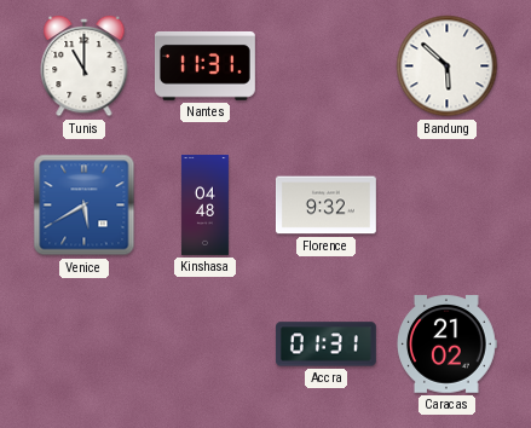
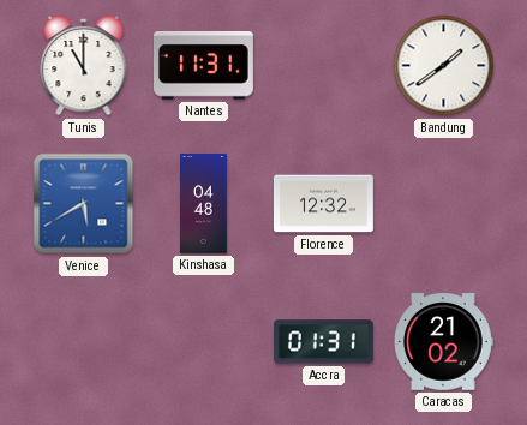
Bandung: 5:52 -> 1:39
Florence: 9:32 -> 12:32
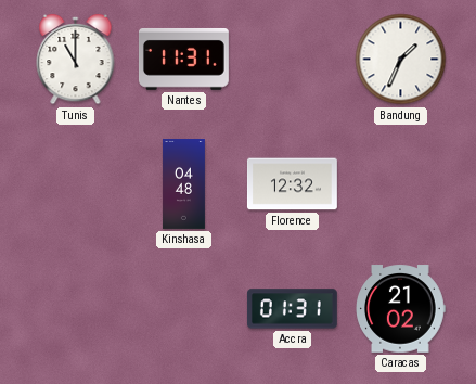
Bandung: 1:39 -> 1:34
Venice: 5:40 -> none
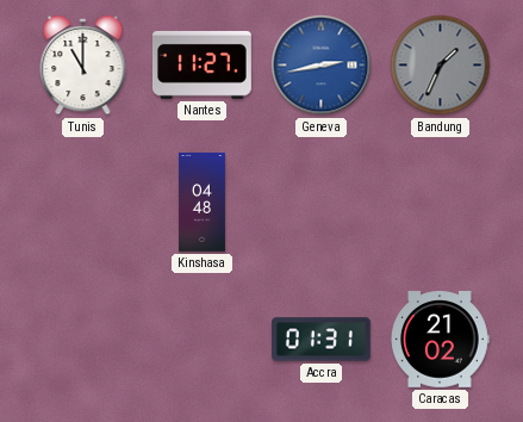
Nantes: 11:31 -> 11:27
Geneva: none -> 2:43
Bandung dial: white -> grey
Florence: 12:32 -> none
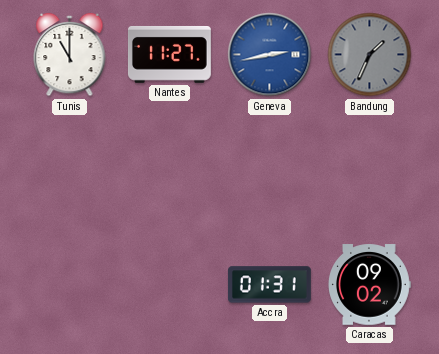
Kinshasa: 04:48 -> none
Caracas: 21:02 -> 09:02
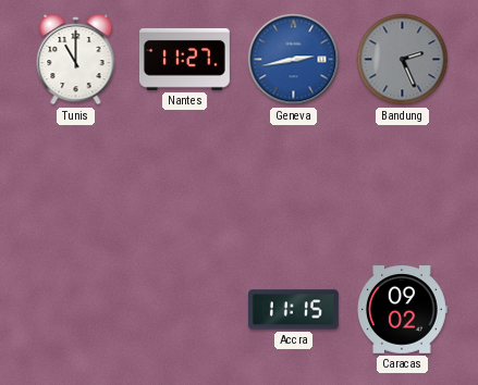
Bandung: 1:34 -> 2:26
Accra: 01:31 -> 11:15
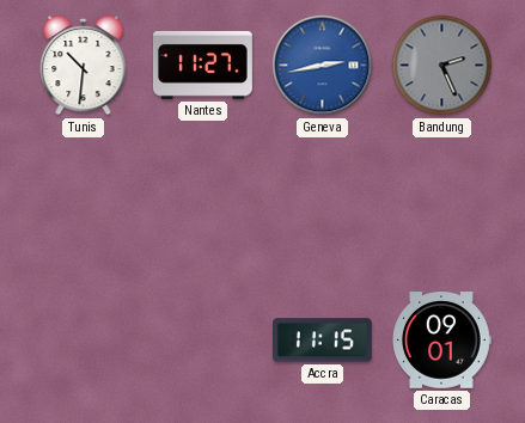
Tunis: 11:00 -> 10:31
Caracas: 09:02 -> 09:01
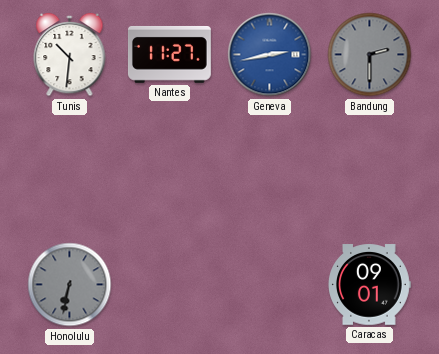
Bandung: 2:26 -> 2:30
Honolulu: none -> 6:32
Accra: 11:15 -> none
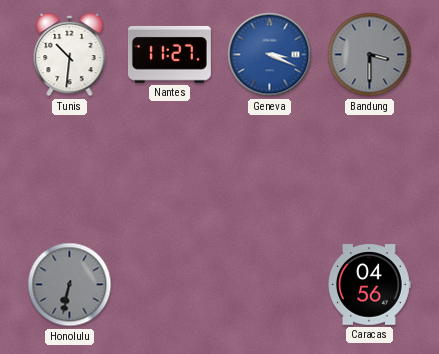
Geneva: 2:43 -> 3:19
Bandung: 2:30 -> 3:30
Caracas: 09:01 -> 04:56
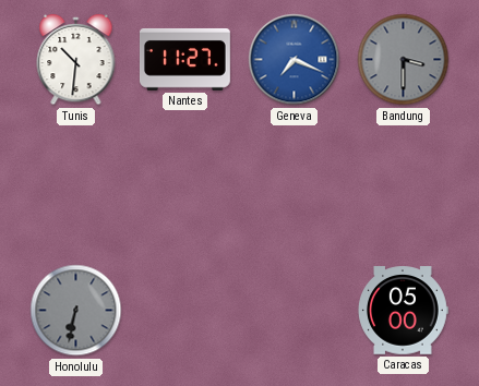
Geneva: 3:19 -> 7:19
Caracas: 04:56 -> 05:00
